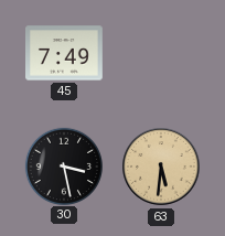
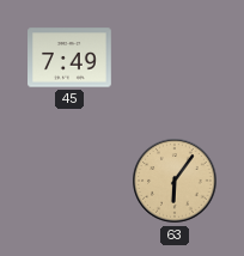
30: 3:28 -> none
63: 5:31 -> 6:06
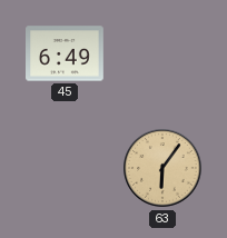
45: 7:49 -> 6:49
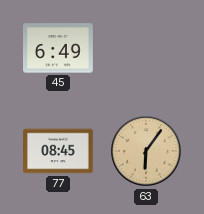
77: none -> 08:45
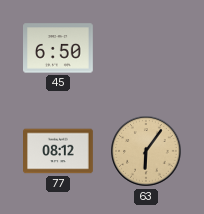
45: 6:49 -> 6:50
77: 08:45 -> 08:12
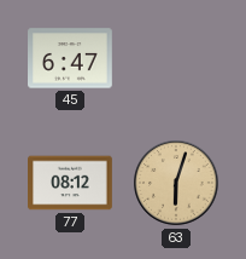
45: 6:50 -> 6:47
63: 6:06 -> 6:03
